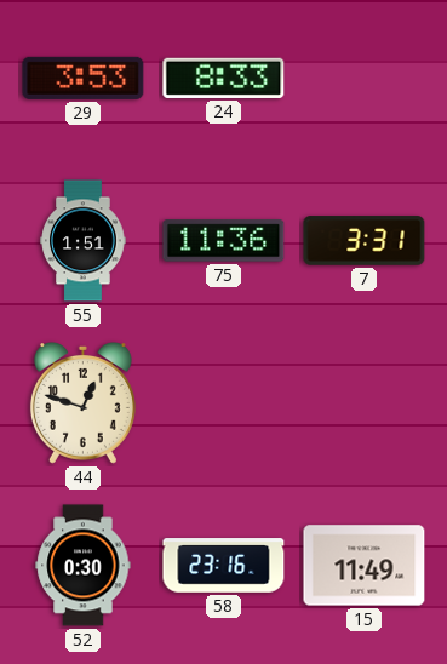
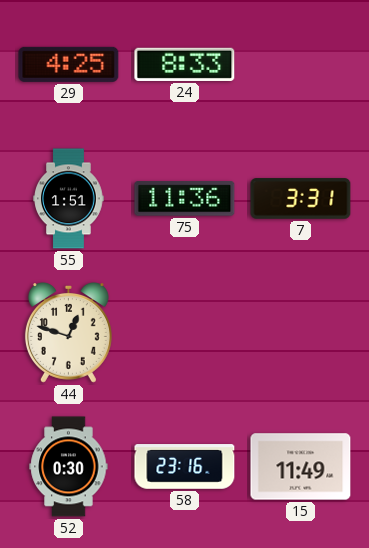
29: 3:53 -> 4:25
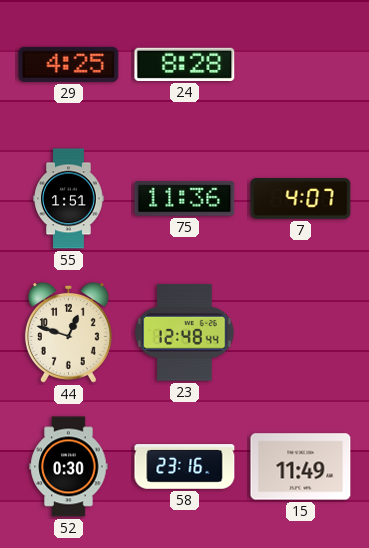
24: 8:33 -> 8:28
7: 3:31 -> 4:07
23: none -> 12:48
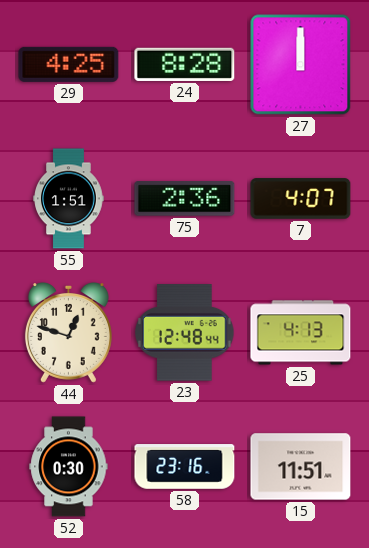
27: none -> 12:00
75: 11:36 -> 2:36
25: none -> 4:13
15: 11:49 -> 11:51
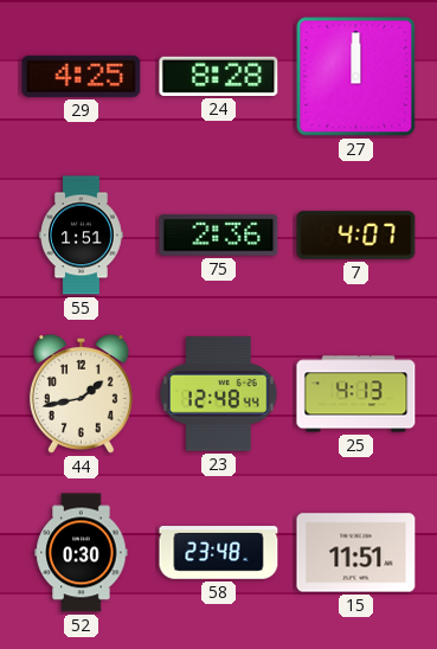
44: 12:48 -> 1:43
58: 23:16 -> 23:48
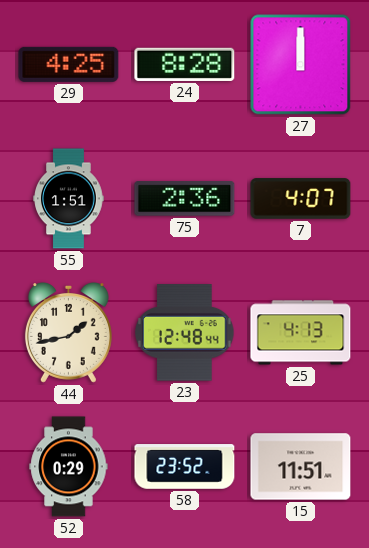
52: 0:30 -> 0:29
58: 23:48 -> 23:52
